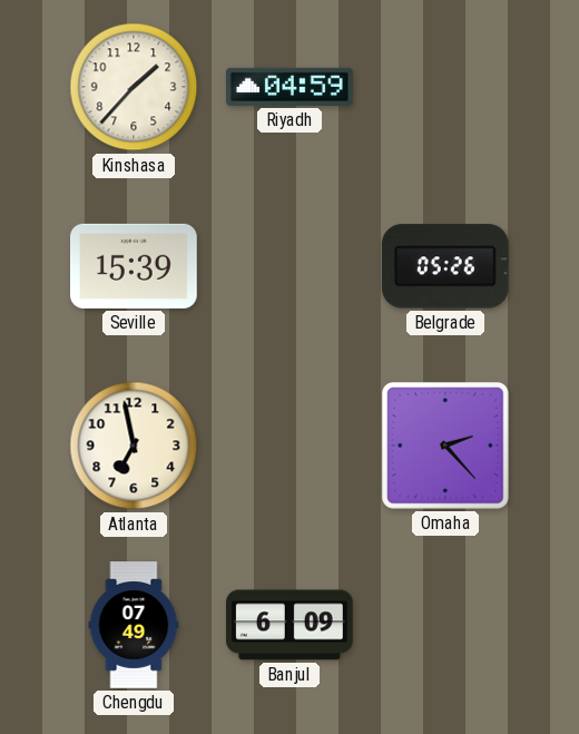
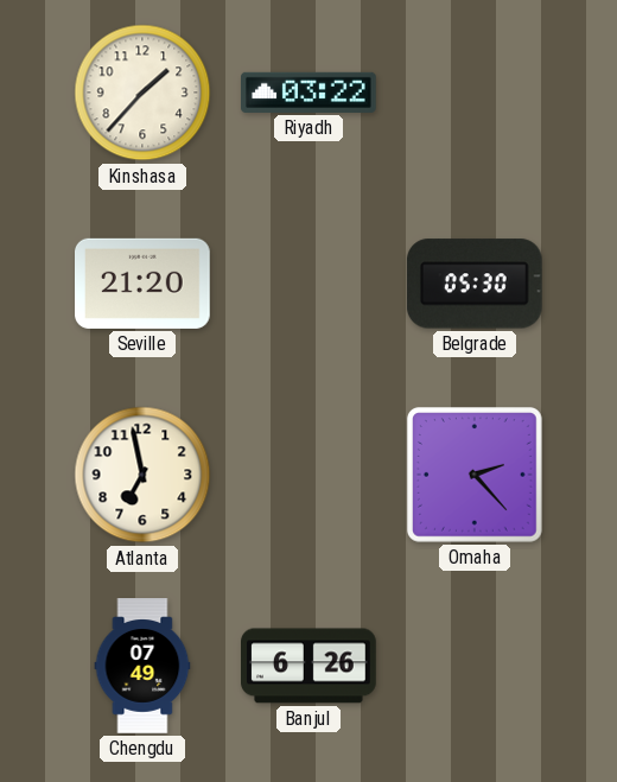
Riyadh: 04:59 -> 03:22
Seville: 15:39 -> 21:20
Belgrade: 05:26 -> 05:30
Banjul: 6:09 -> 6:26
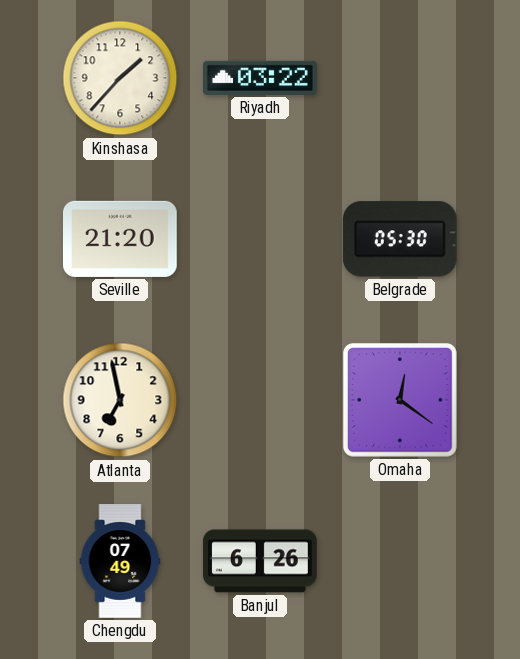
Omaha: 2:23 -> 12:21
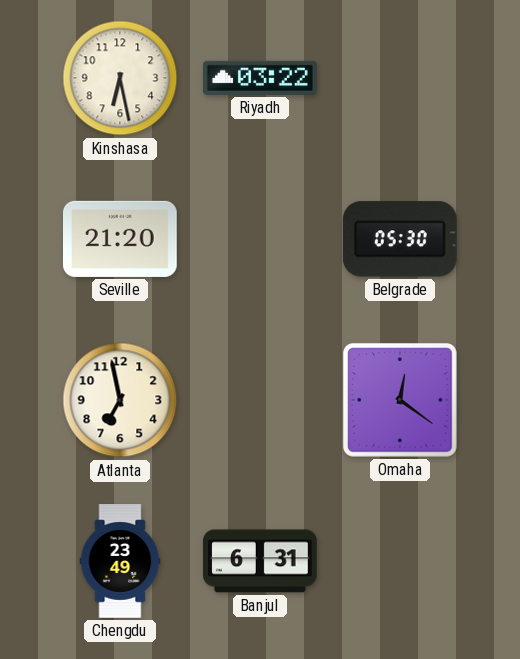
Kinshasa: 1:37 -> 6:28
Chengdu: 07:49 -> 23:49
Banjul: 6:26 -> 6:31
